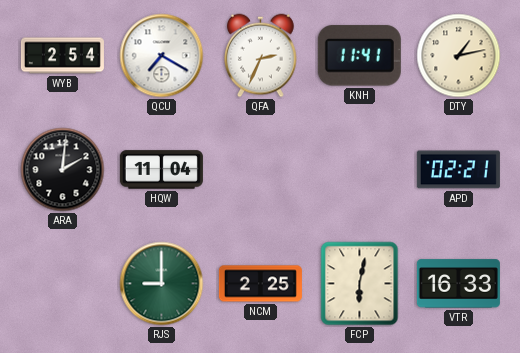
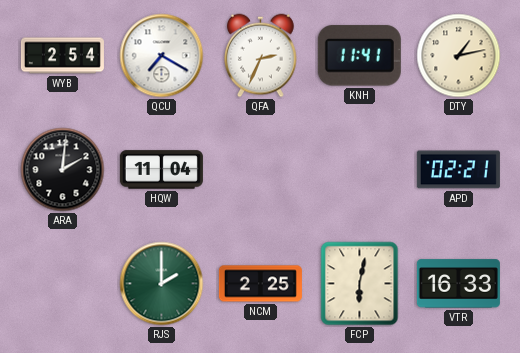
RJS: 9:00 -> 2:00
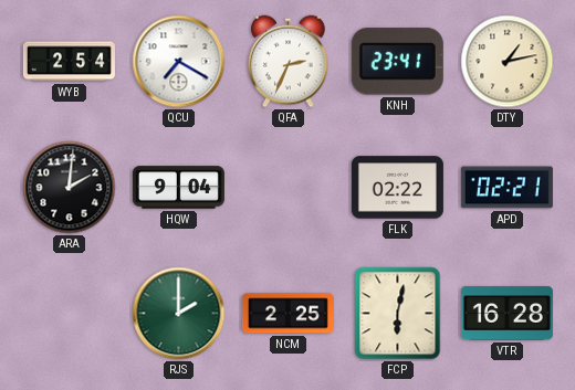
KNH: 11:41 -> 23:41
HQW: 11:04 -> 9:04
FLK: none -> 02:22
VTR: 16:33 -> 16:28
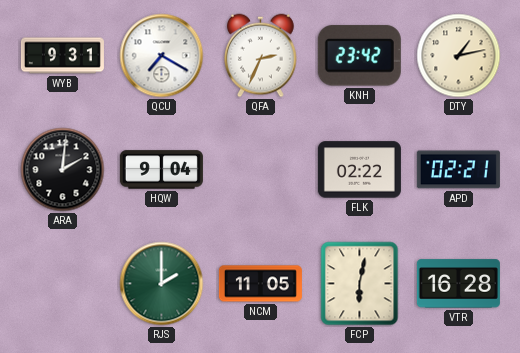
WYB: 2:54 -> 9:31
KNH: 23:41 -> 23:42
NCM: 2:25 -> 11:05
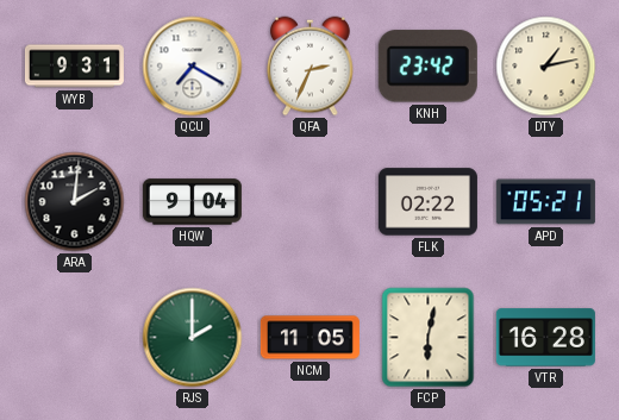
APD: 02:21 -> 05:21
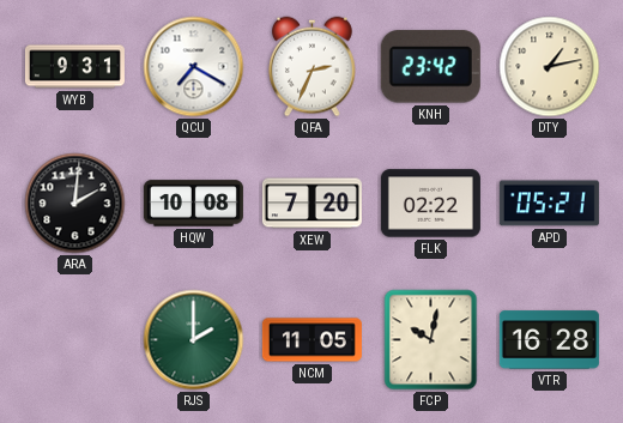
HQW: 9:04 -> 10:08
XEW: none -> 7:20
FCP: 6:02 -> 10:02
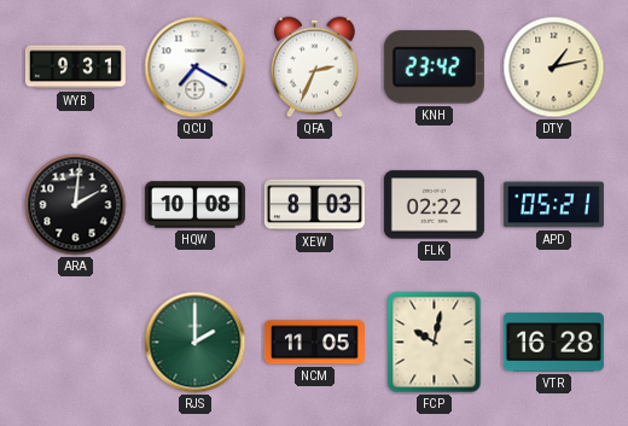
XEW: 7:20 -> 8:03
